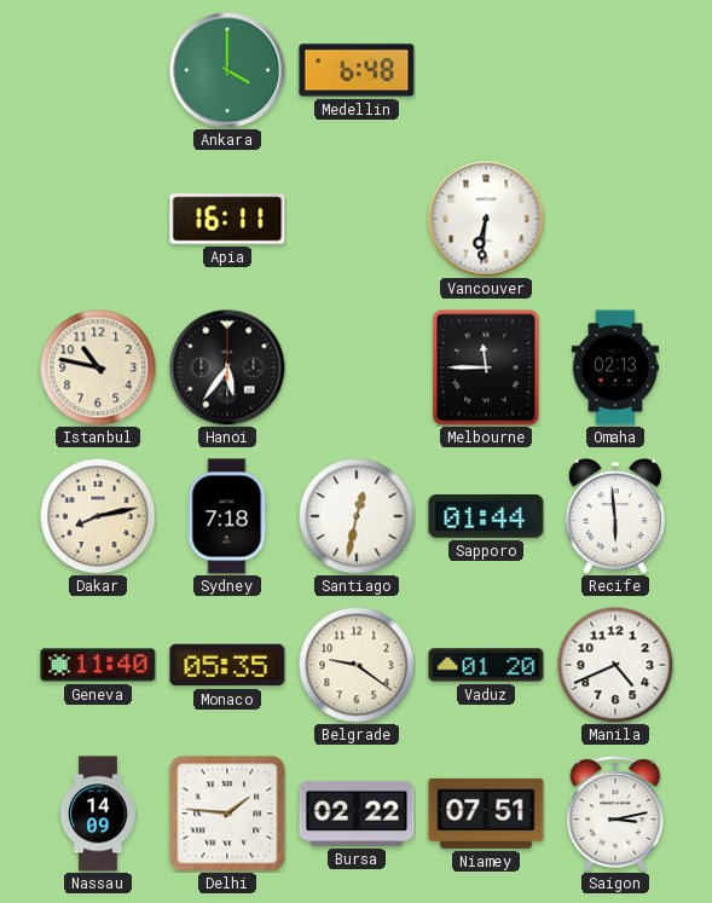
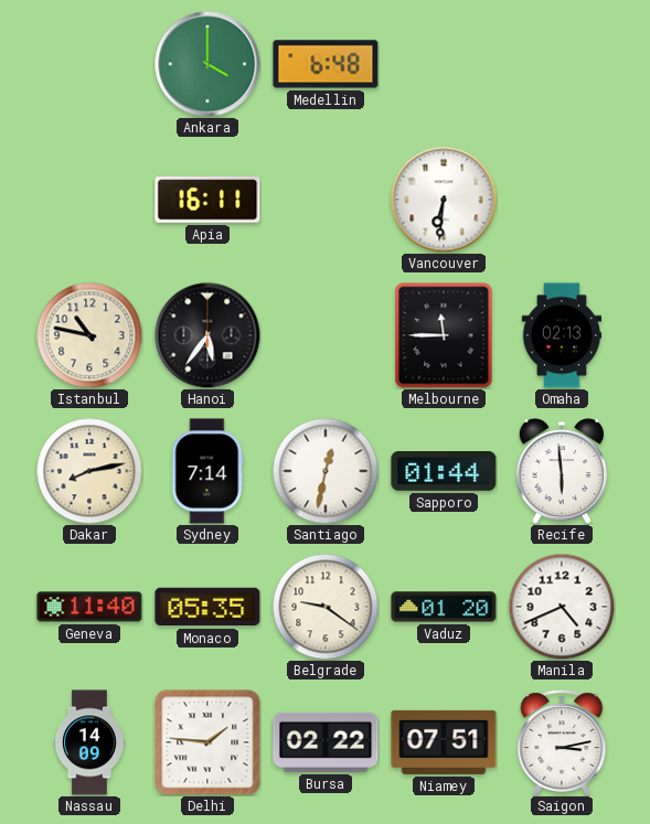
Sydney: 7:18 -> 7:14
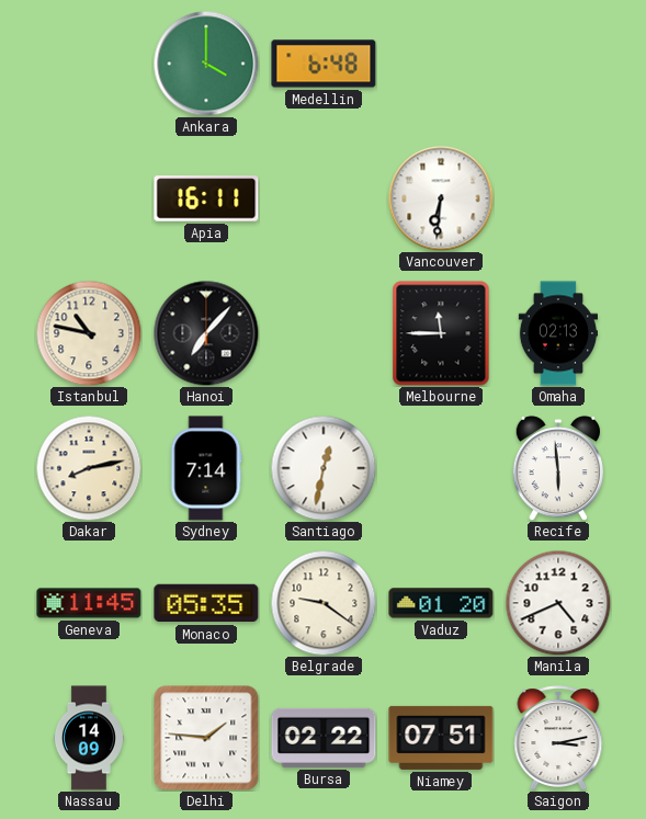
Hanoi: 5:36 -> 7:07
Sapporo: 01:44 -> none
Geneva: 11:40 -> 11:45
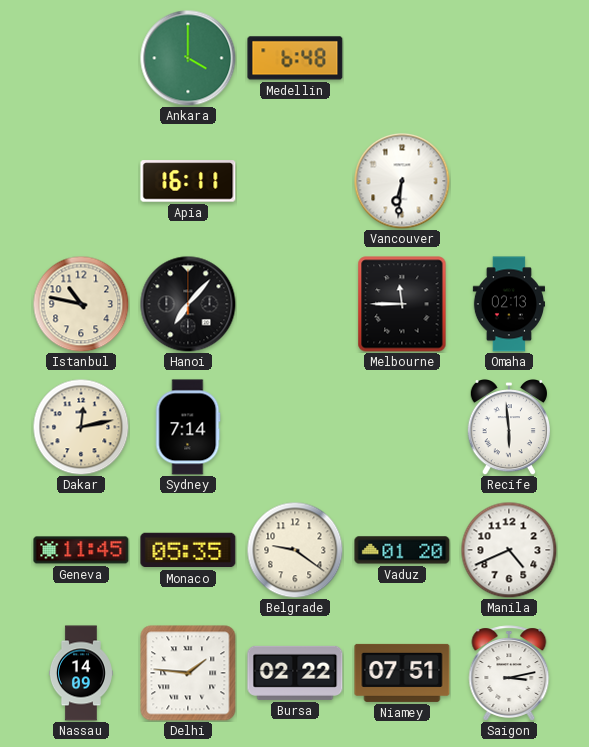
Dakar: 8:13 -> 12:13
Santiago: 12:32 -> none
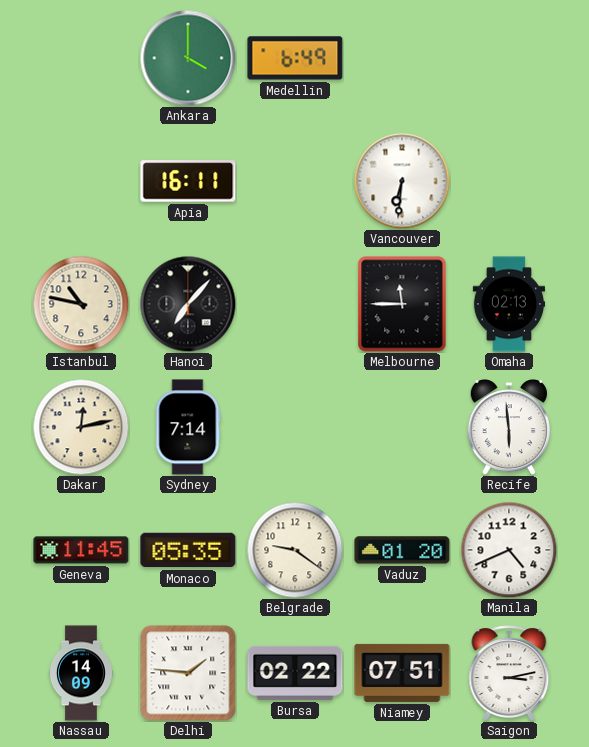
Medellin: 6:48 -> 6:49
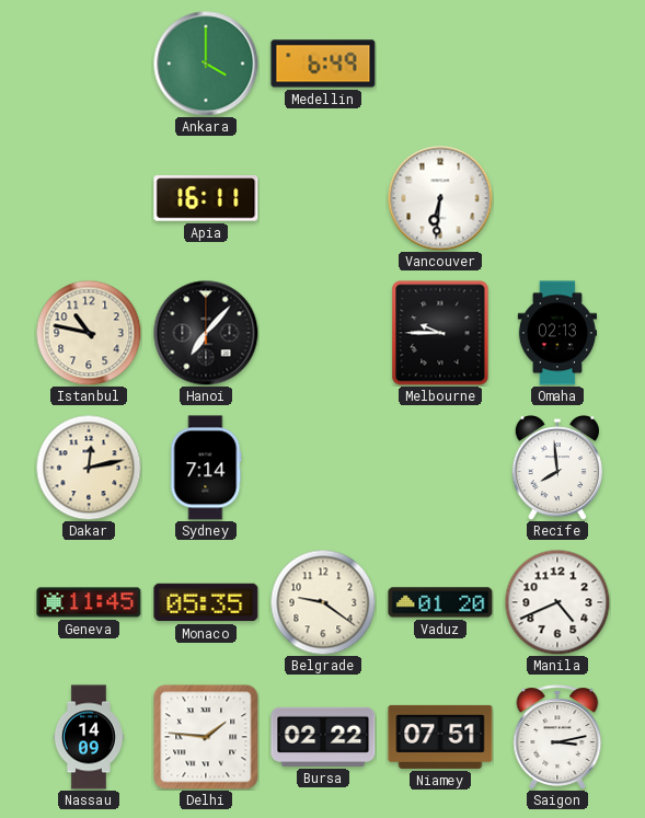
Melbourne: 11:45 -> 9:45
Recife: 5:59 -> 7:59
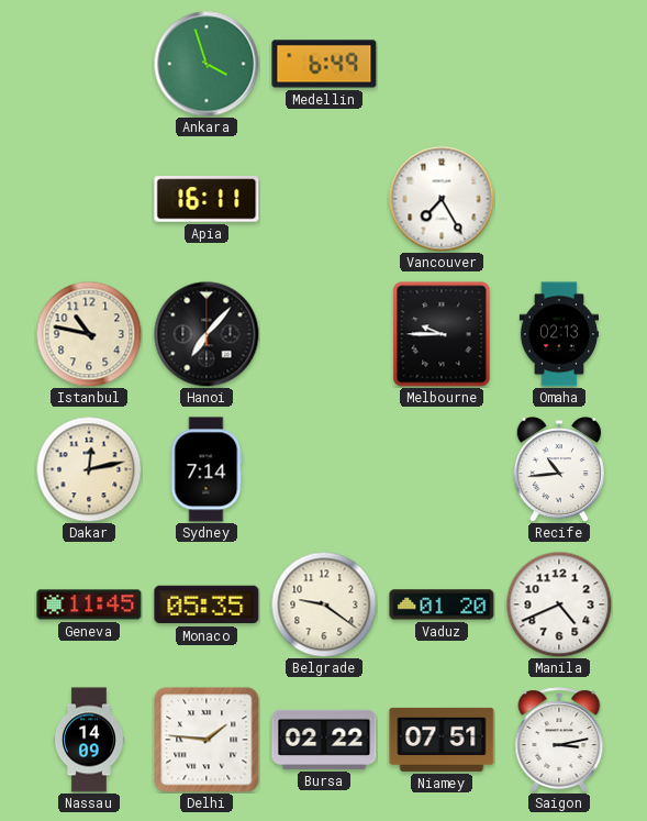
Ankara: 4:00 -> 3:57
Vancouver: 6:31 -> 7:25
Recife: 7:59 -> 10:44
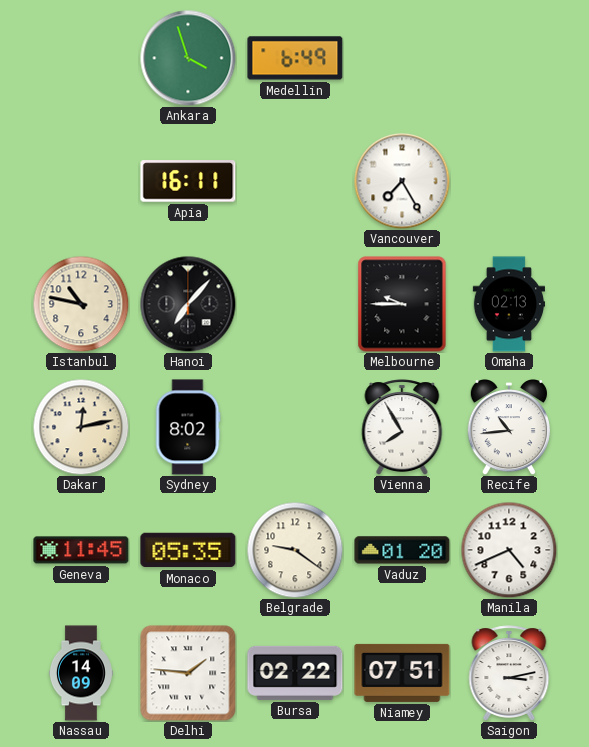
Sydney: 7:14 -> 8:02
Vienna: none -> 7:55
